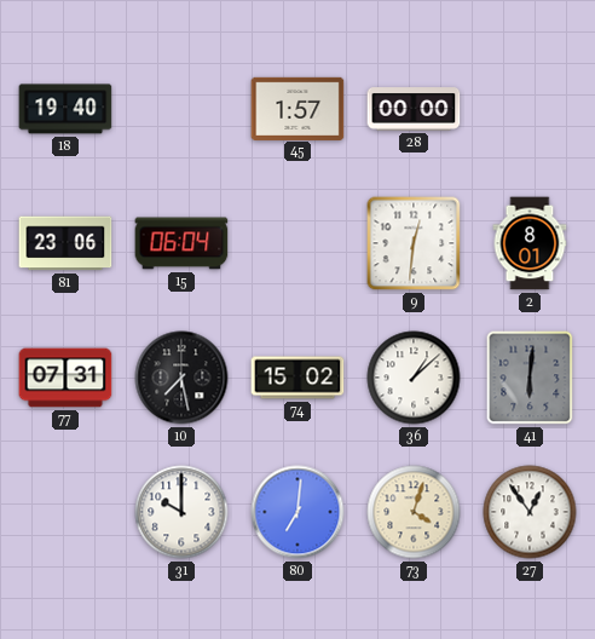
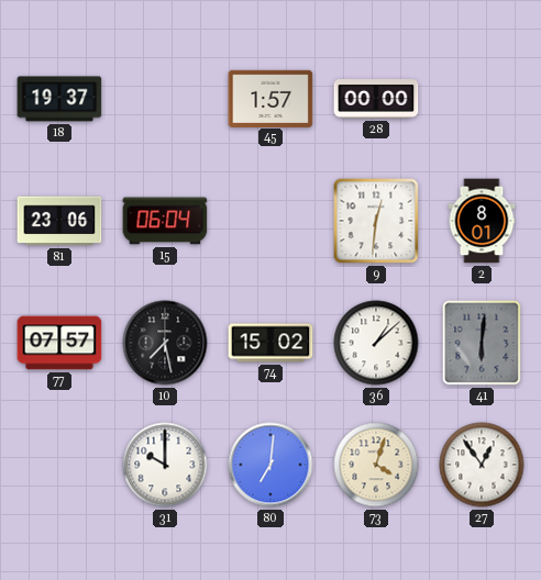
18: 19:40 -> 19:37
77: 07:31 -> 07:57
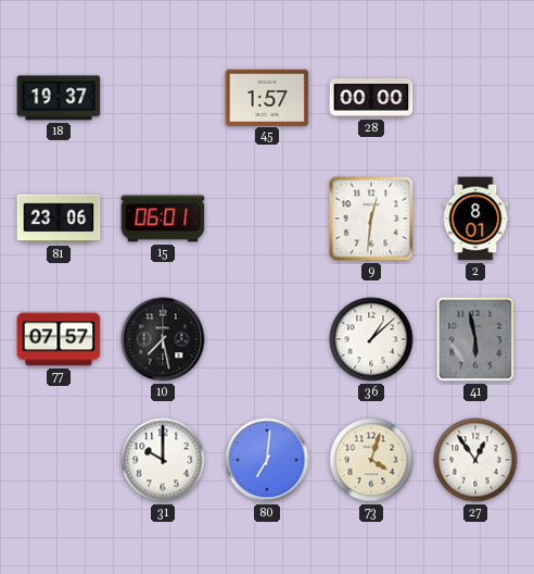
15: 06:04 -> 06:01
74: 15:02 -> none
41: 6:01 -> 5:58
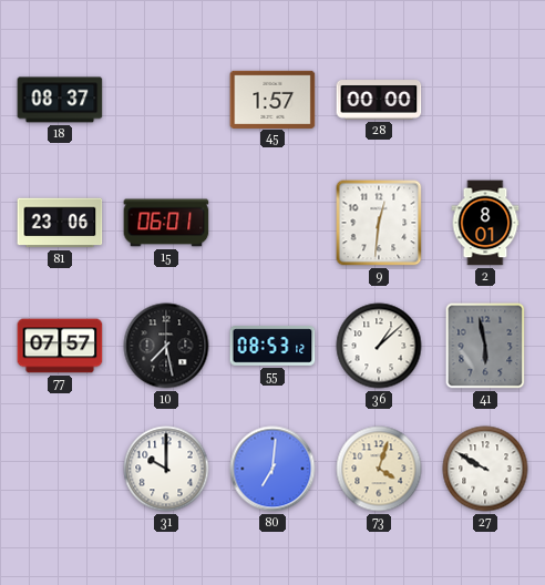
18: 19:37 -> 08:37
55: none -> 08:53
27: 12:54 -> 9:50
